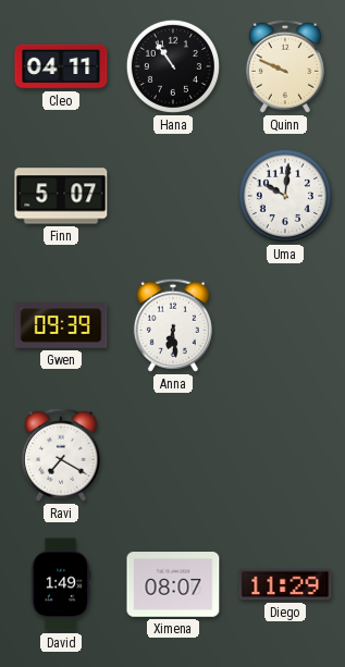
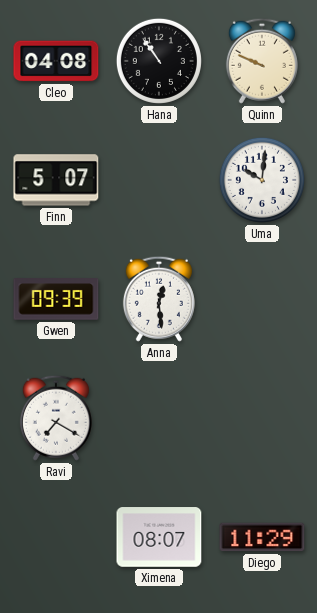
Cleo: 04:11 -> 04:08
Anna: 6:29 -> 12:29
David: 1:49 -> none
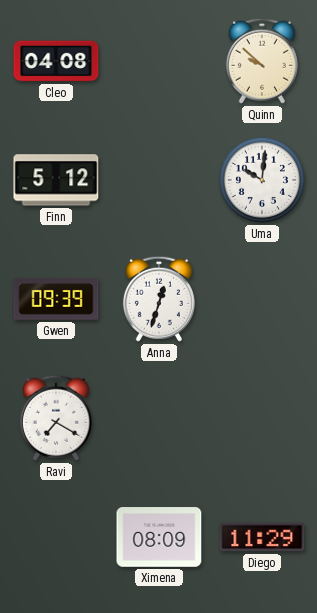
Hana: 10:54 -> none
Quinn: 9:49 -> 9:52
Finn: 5:07 -> 5:12
Anna: 12:29 -> 12:33
Ximena: 08:07 -> 08:09
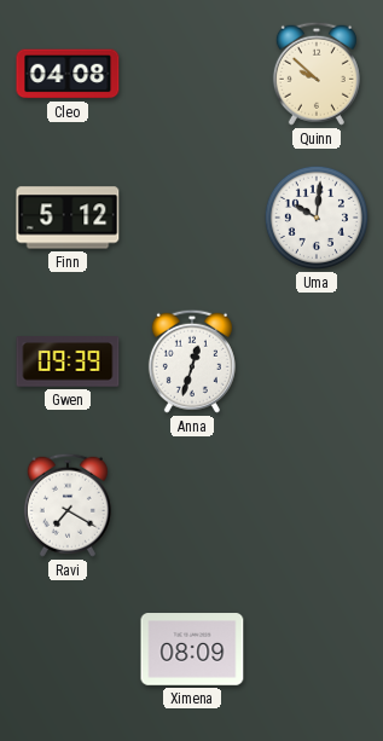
Diego: 11:29 -> none
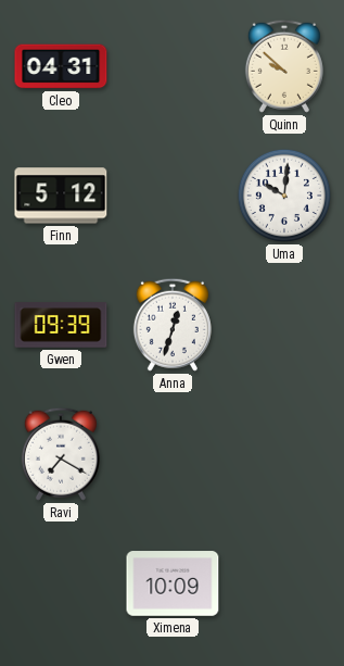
Cleo: 04:08 -> 04:31
Ximena: 08:09 -> 10:09
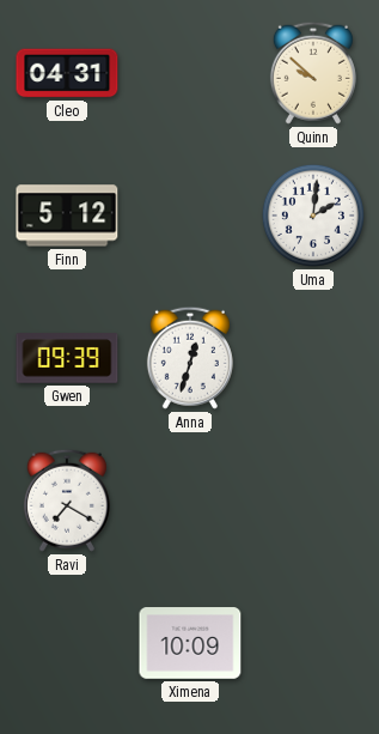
Uma: 10:01 -> 2:01
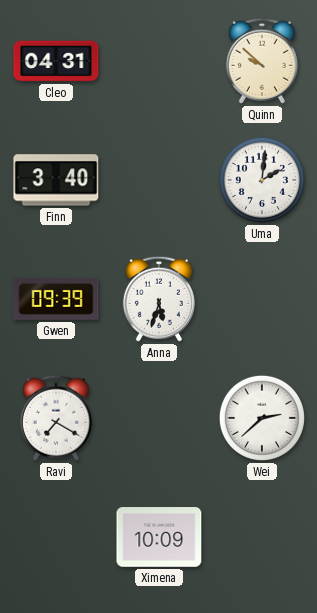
Finn: 5:12 -> 3:40
Anna: 12:33 -> 5:33
Wei: none -> 2:38
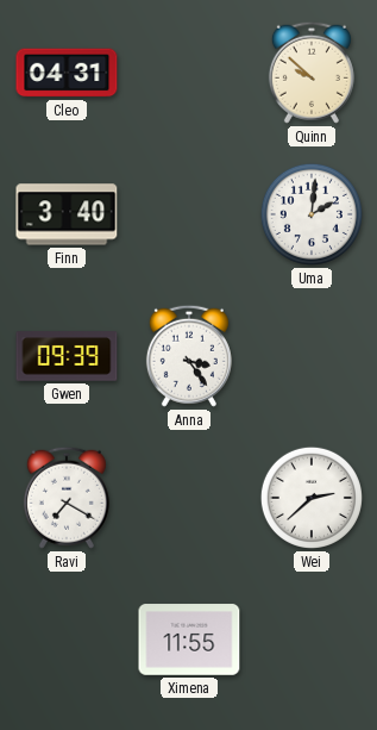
Anna: 5:33 -> 3:24
Ximena: 10:09 -> 11:55
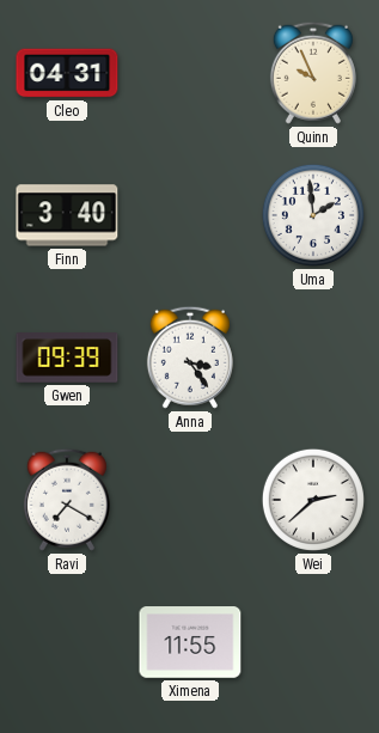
Quinn: 9:52 -> 9:56
Uma: 2:01 -> 1:59
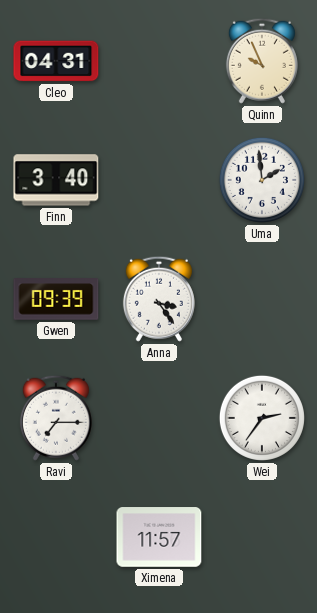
Ravi: 7:20 -> 7:15
Wei: 2:38 -> 2:36
Ximena: 11:55 -> 11:57
